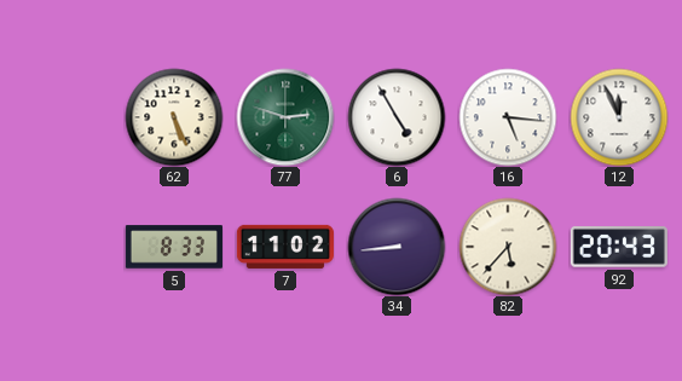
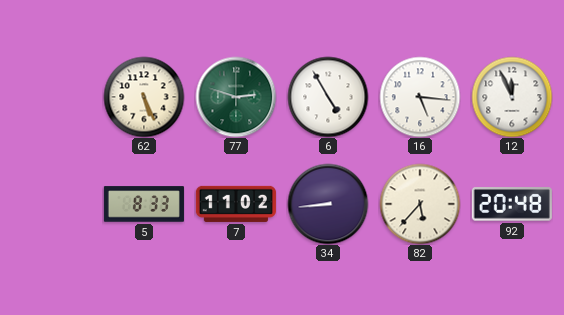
92: 20:43 -> 20:48
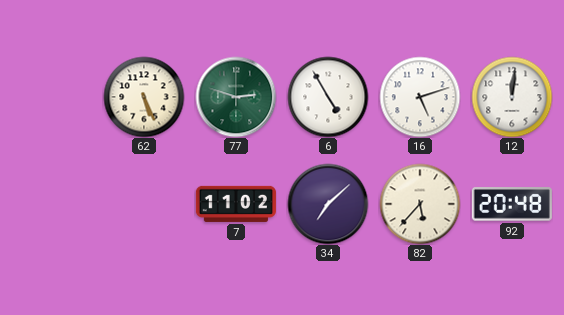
16: 5:16 -> 5:12
12: 11:56 -> 12:01
5: 8:33 -> none
34: 8:44 -> 7:08
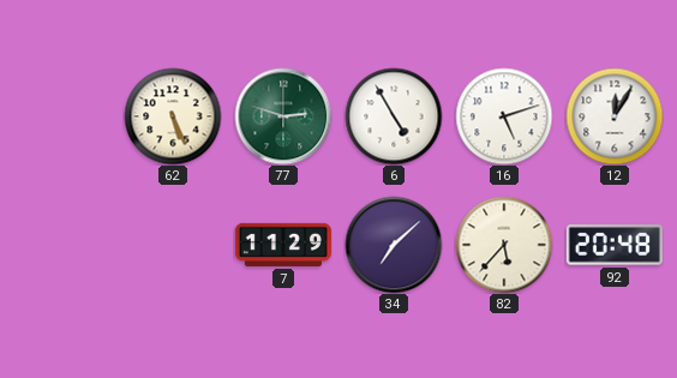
12: 12:01 -> 12:05
7: 11:02 -> 11:29
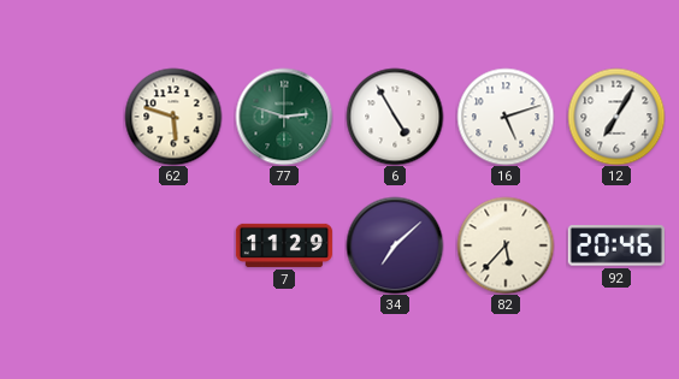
62: 5:26 -> 5:48
12: 12:05 -> 7:05
92: 20:48 -> 20:46
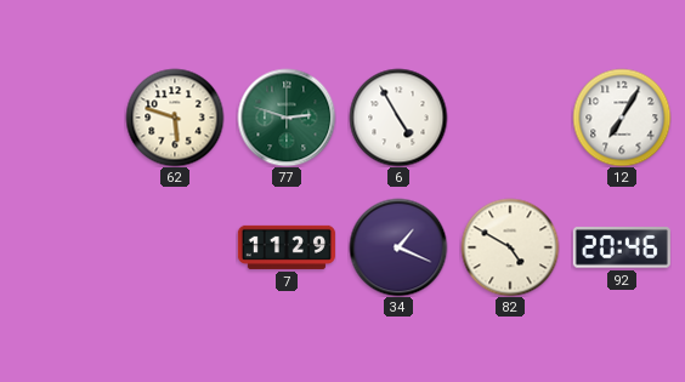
16: 5:12 -> none
34: 7:08 -> 1:19
82: 5:37 -> 4:50
